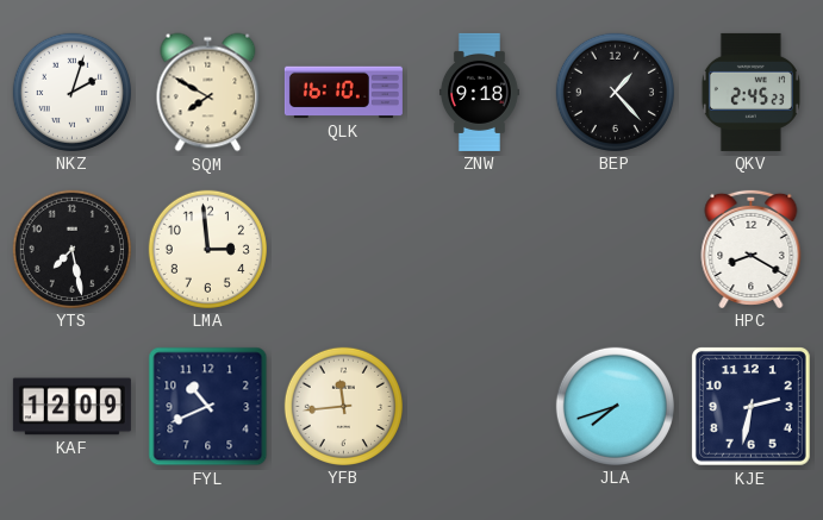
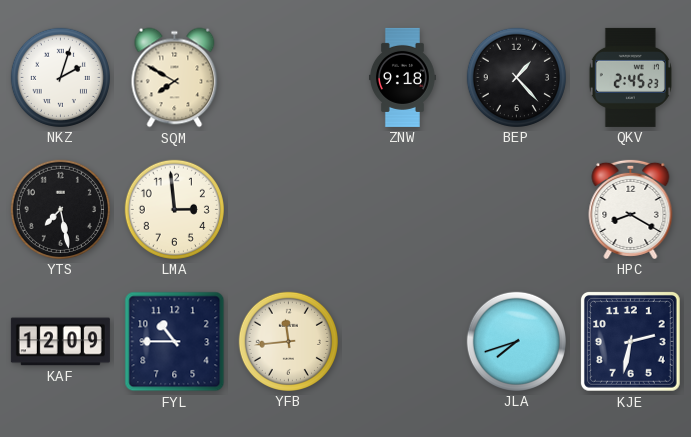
QLK: 16:10 -> none
FYL: 10:41 -> 10:45
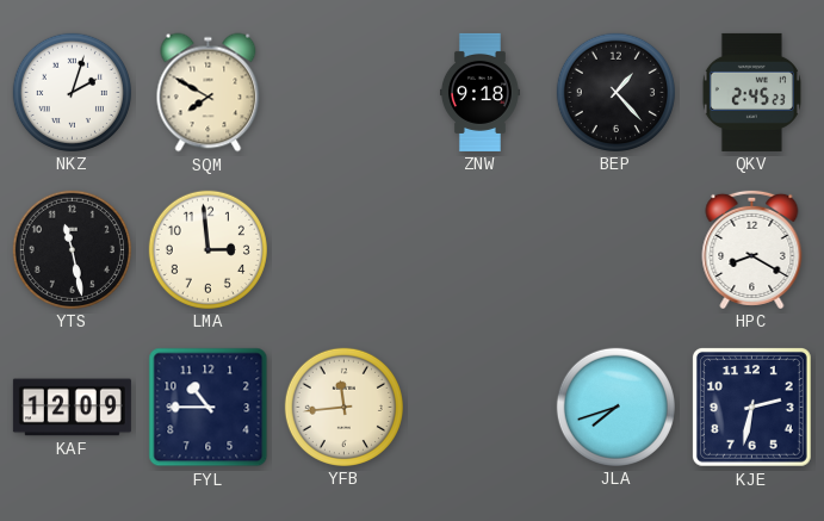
YTS: 7:28 -> 11:28
